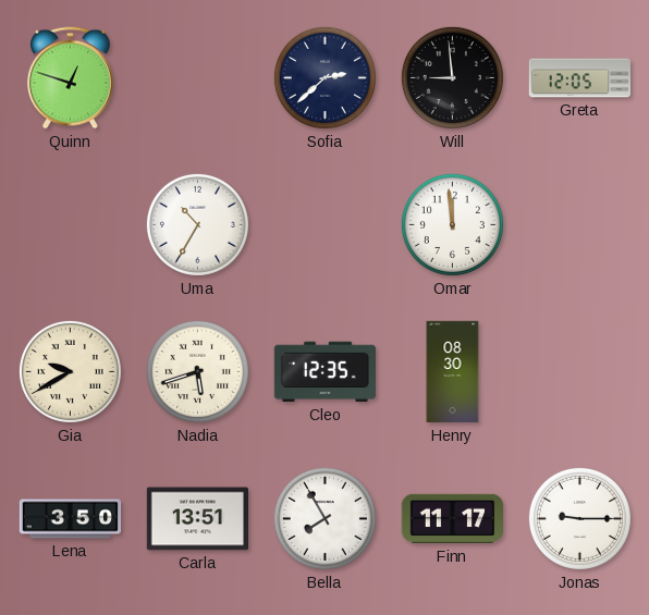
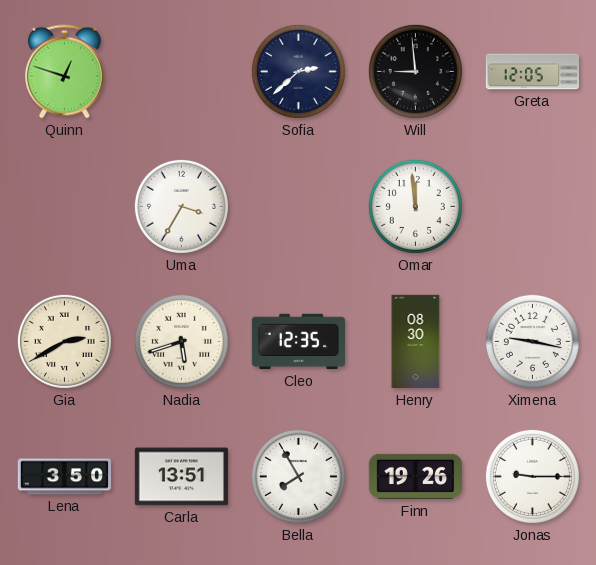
Uma: 10:35 -> 3:35
Gia: 9:40 -> 2:40
Ximena: none -> 9:17
Finn: 11:17 -> 19:26
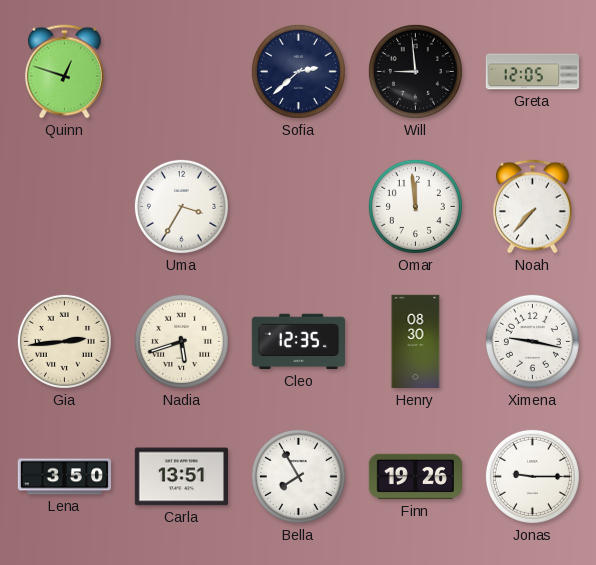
Noah: none -> 7:37
Gia: 2:40 -> 2:44
